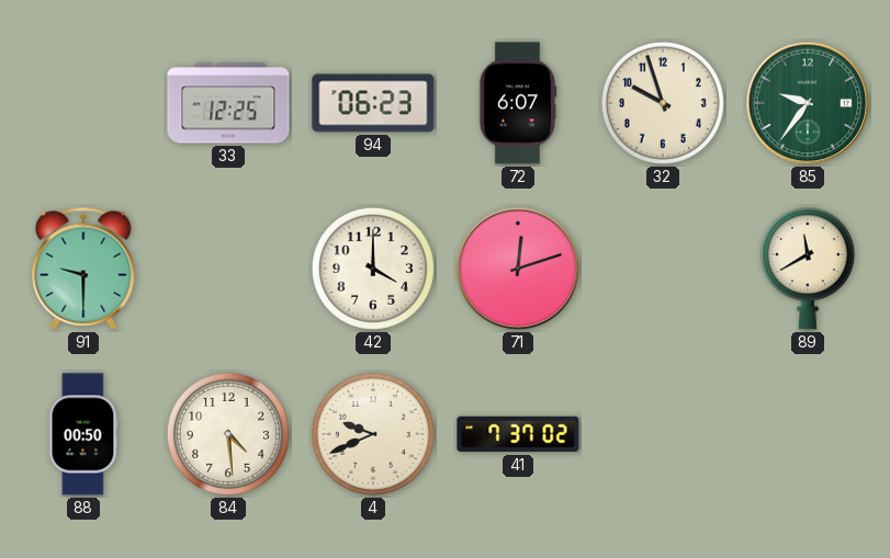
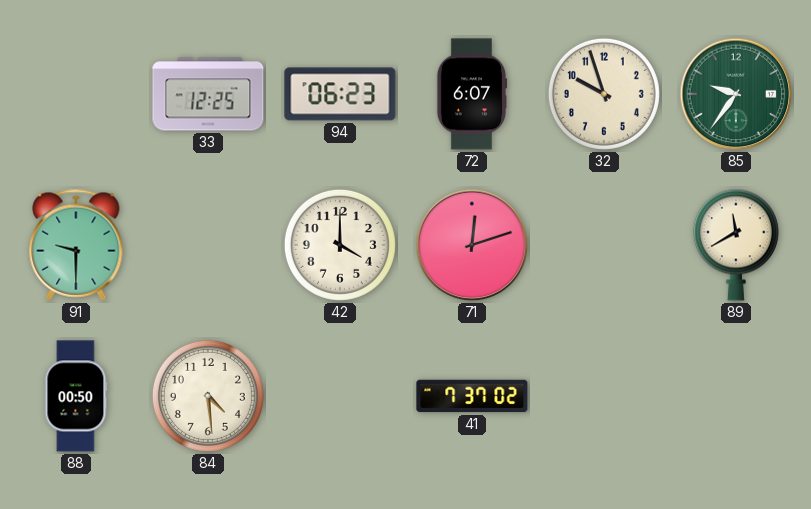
4: 9:41 -> none
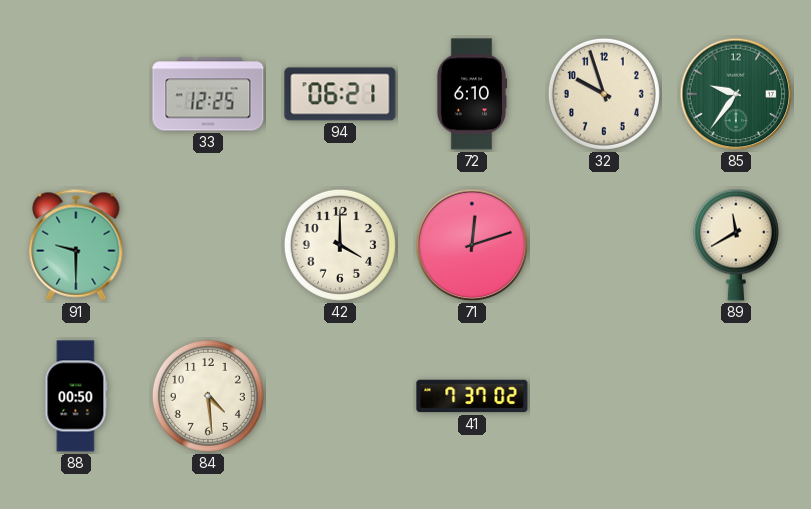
94: 06:23 -> 06:21
72: 6:07 -> 6:10
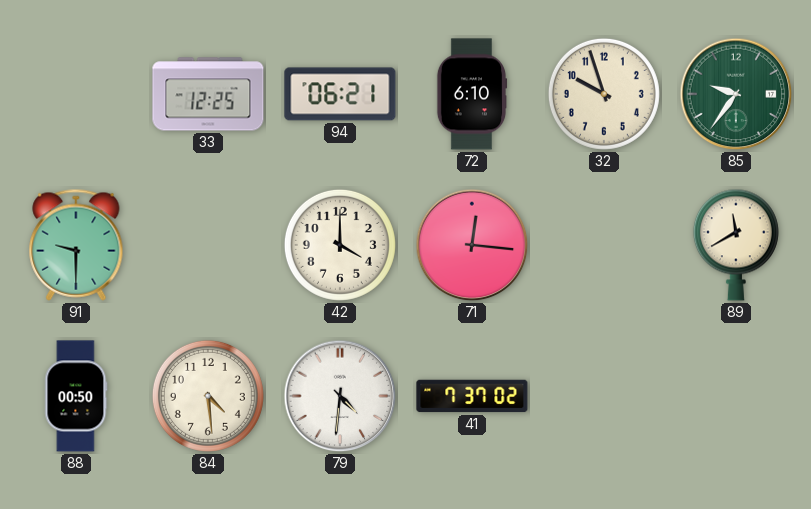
71: 12:12 -> 12:16
79: none -> 4:31
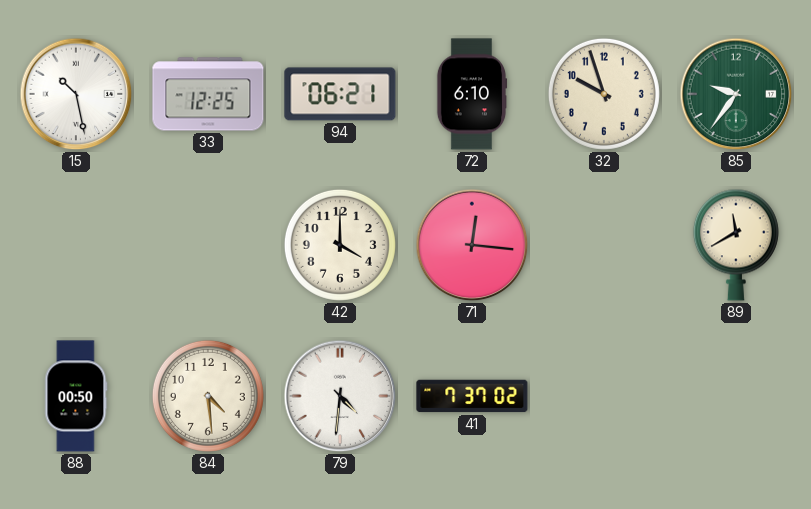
15: none -> 10:28
91: 9:30 -> none
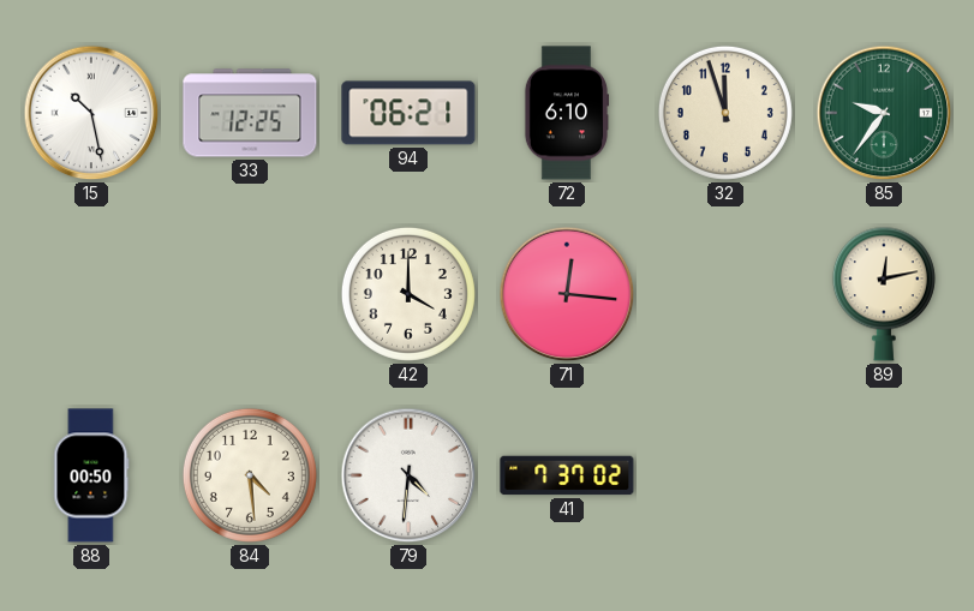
32: 9:57 -> 11:57
89: 11:40 -> 12:13
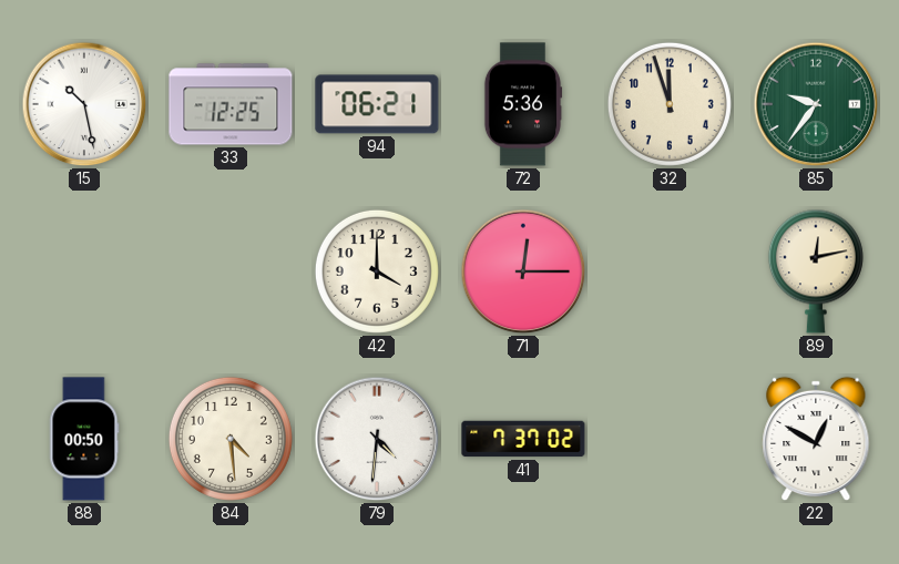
72: 6:10 -> 5:36
71: 12:16 -> 12:15
22: none -> 12:50
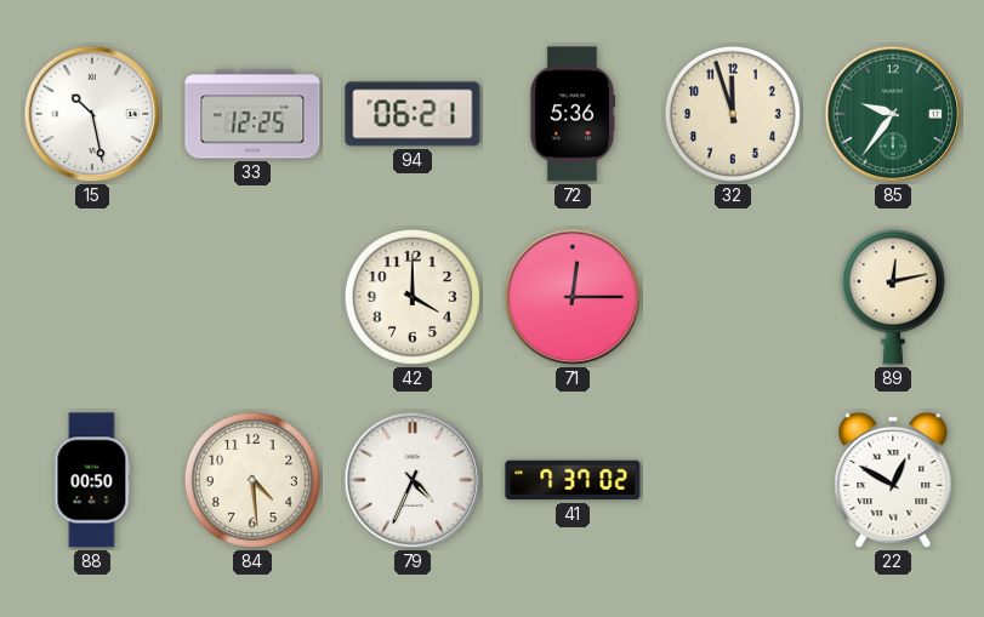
79: 4:31 -> 4:34
